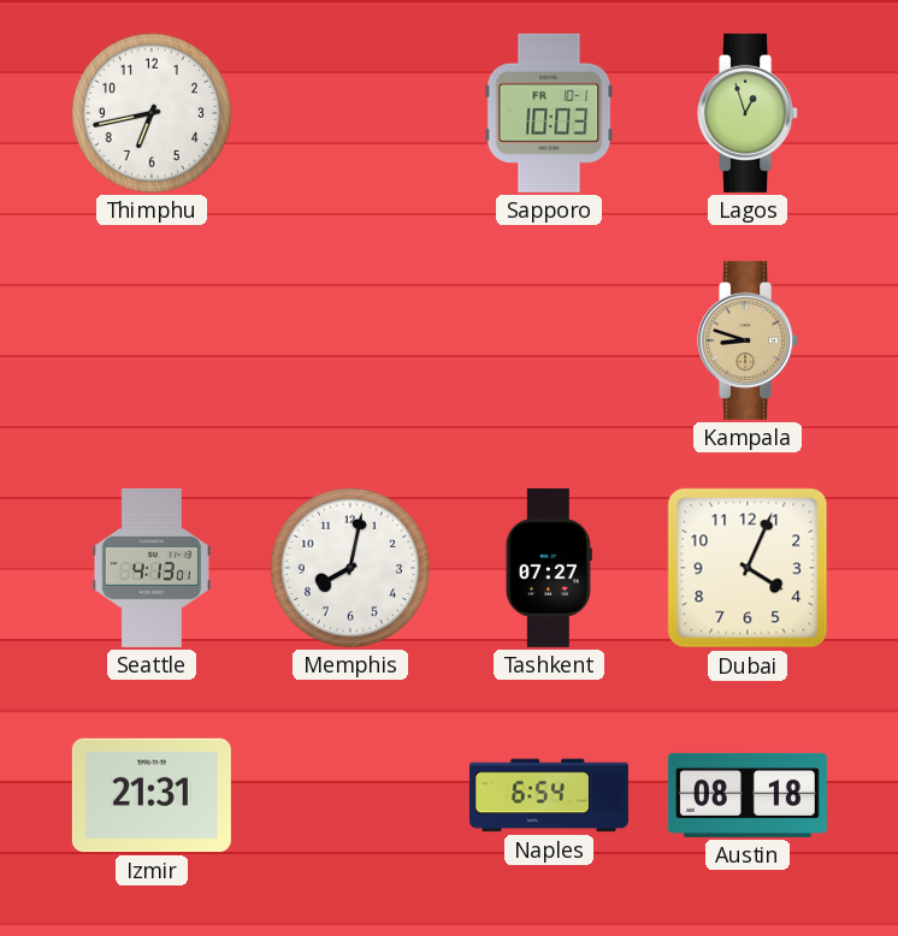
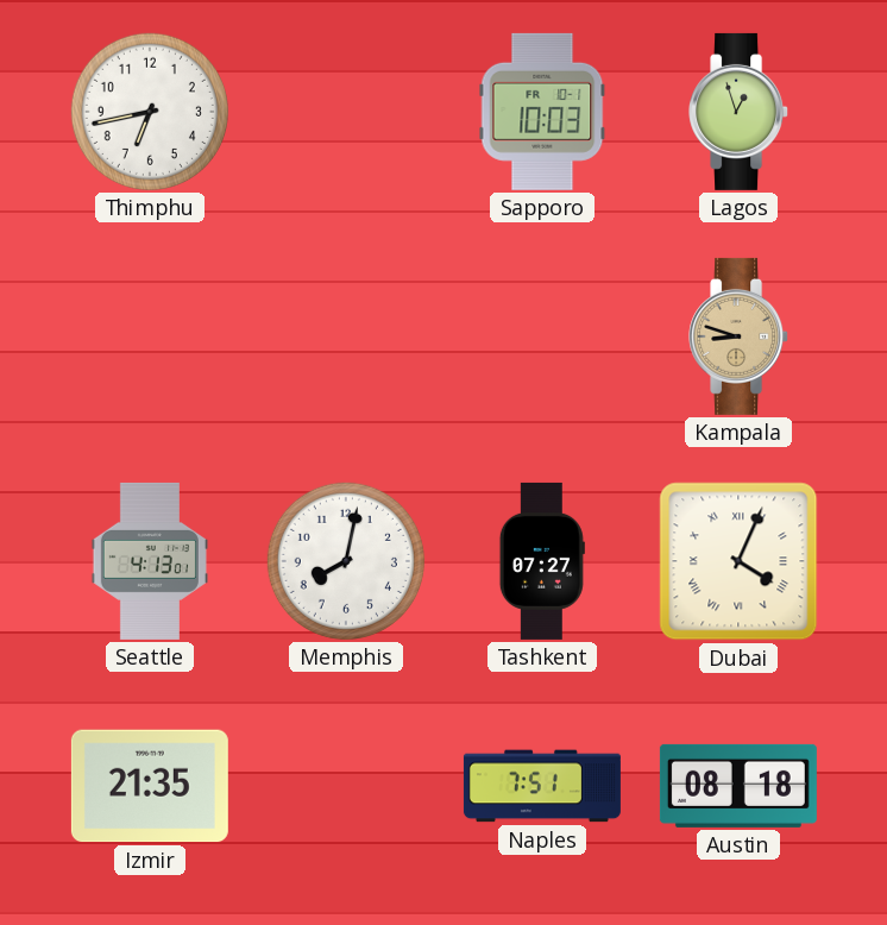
Dubai numerals: Arabic -> Roman
Izmir: 21:31 -> 21:35
Naples: 6:54 -> 7:51
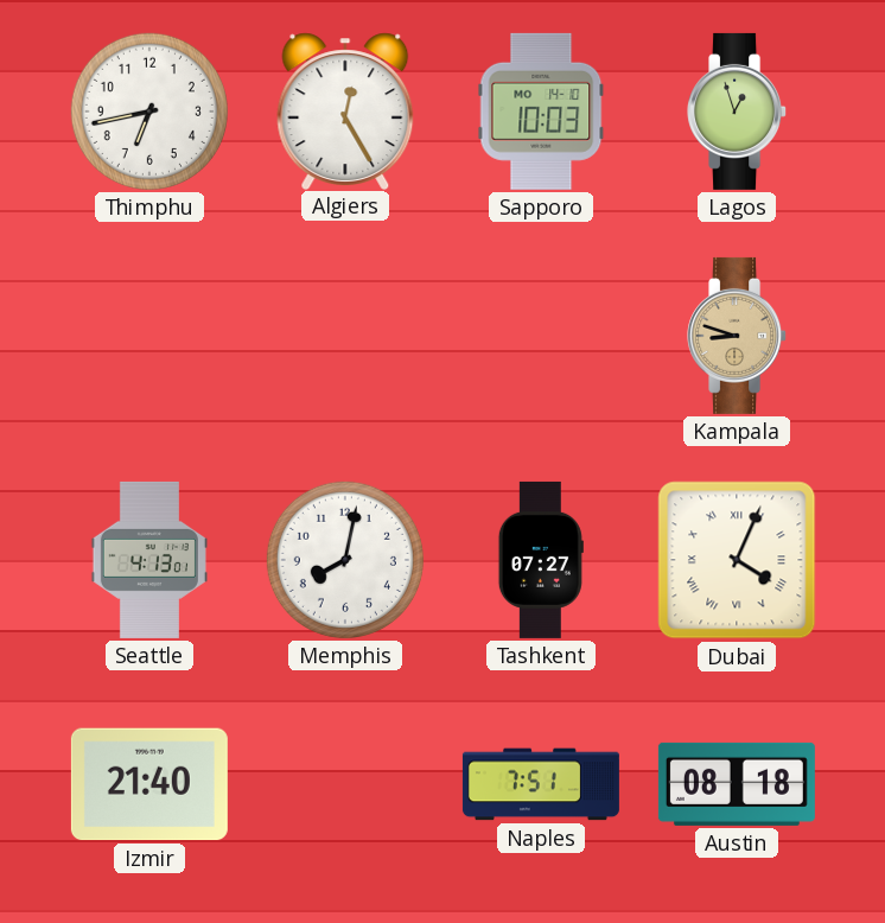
Algiers: none -> 12:25
Sapporo date: FR 10-1 -> MO 14-10
Izmir: 21:35 -> 21:40
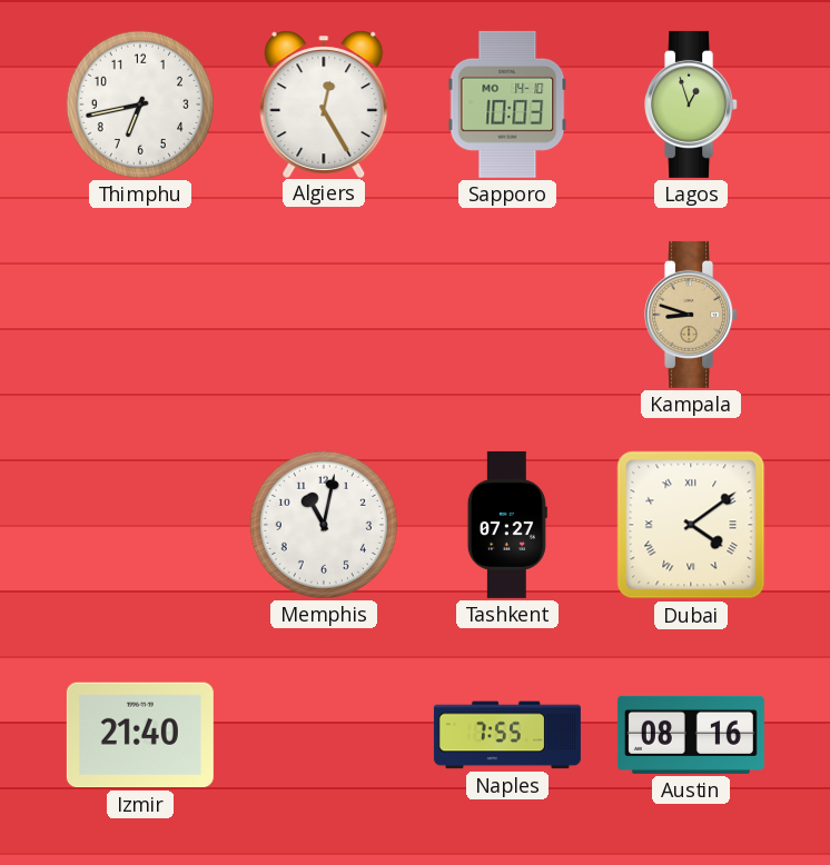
Seattle: 4:13 -> none
Memphis: 8:02 -> 11:02
Dubai: 4:04 -> 4:09
Naples: 7:51 -> 7:55
Austin: 08:18 -> 08:16
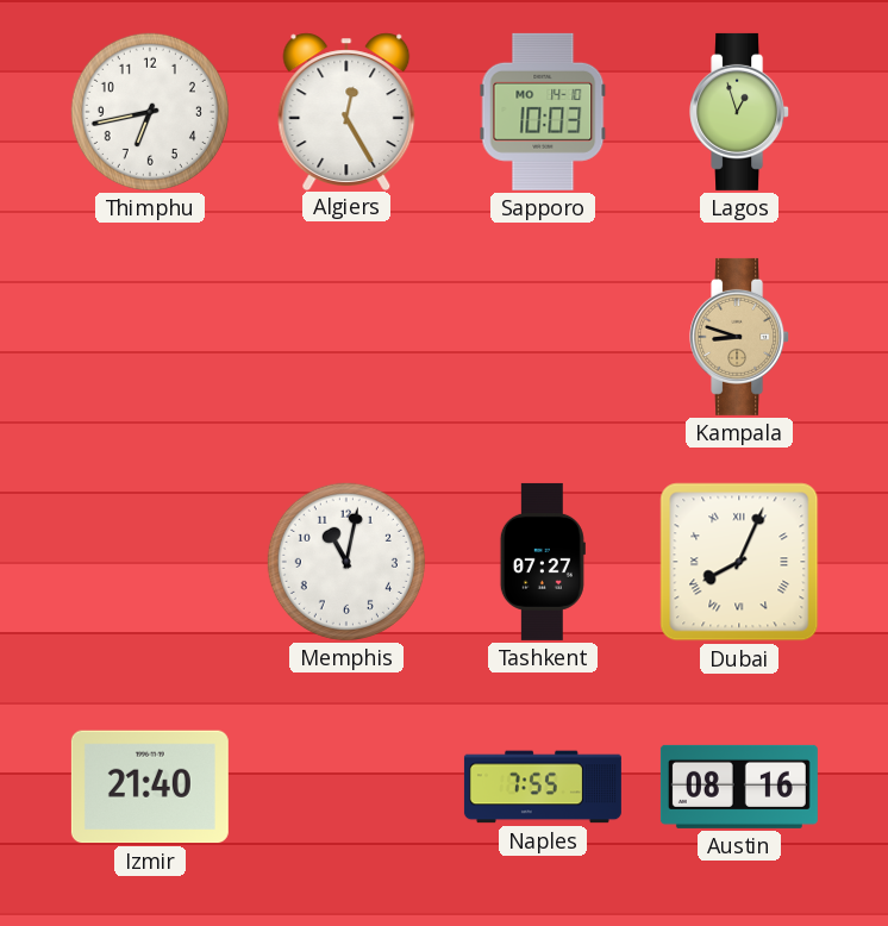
Dubai: 4:09 -> 8:04
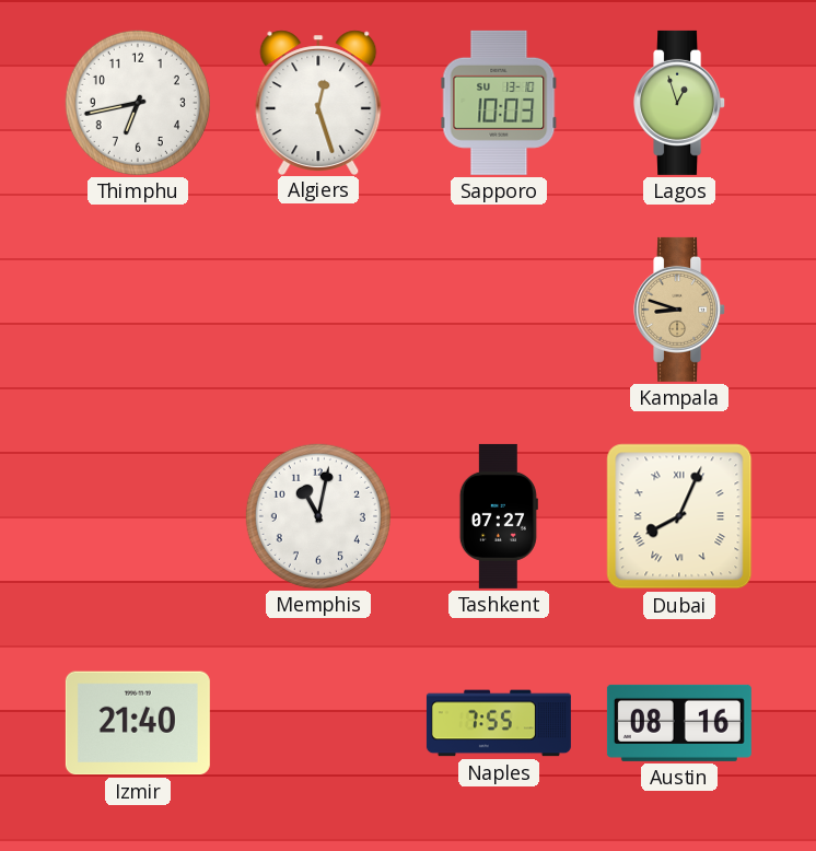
Algiers: 12:25 -> 12:27
Sapporo date: MO 14-10 -> SU 13-10
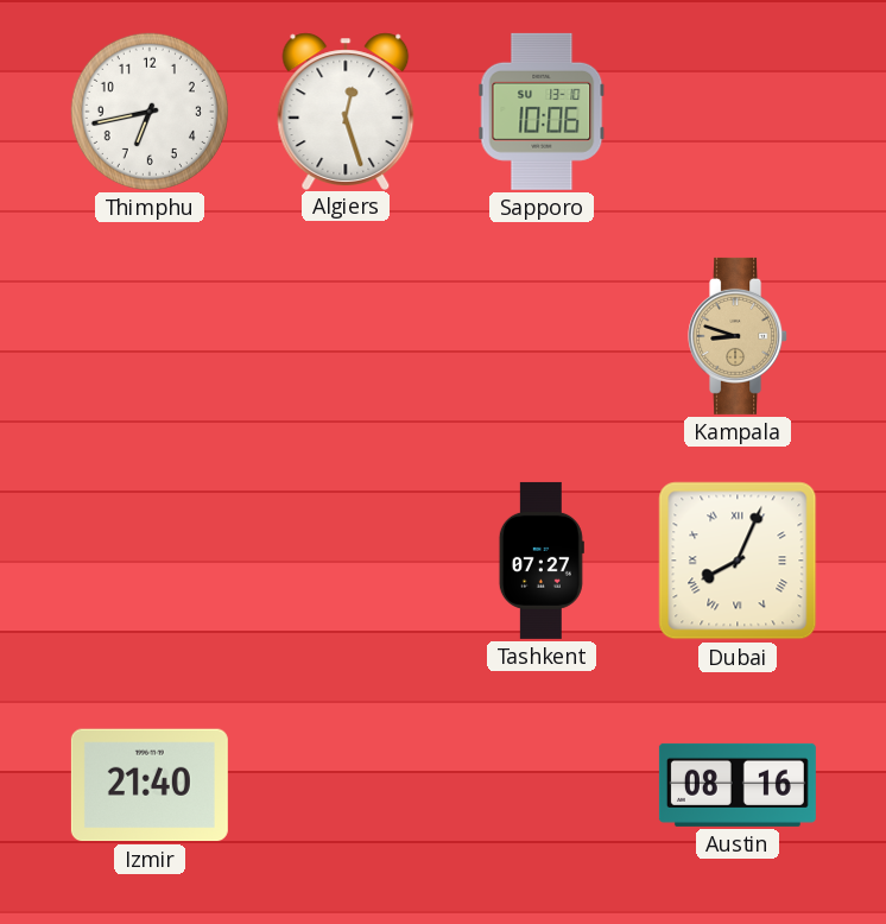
Sapporo: 10:03 -> 10:06
Lagos: 12:57 -> none
Memphis: 11:02 -> none
Naples: 7:55 -> none
